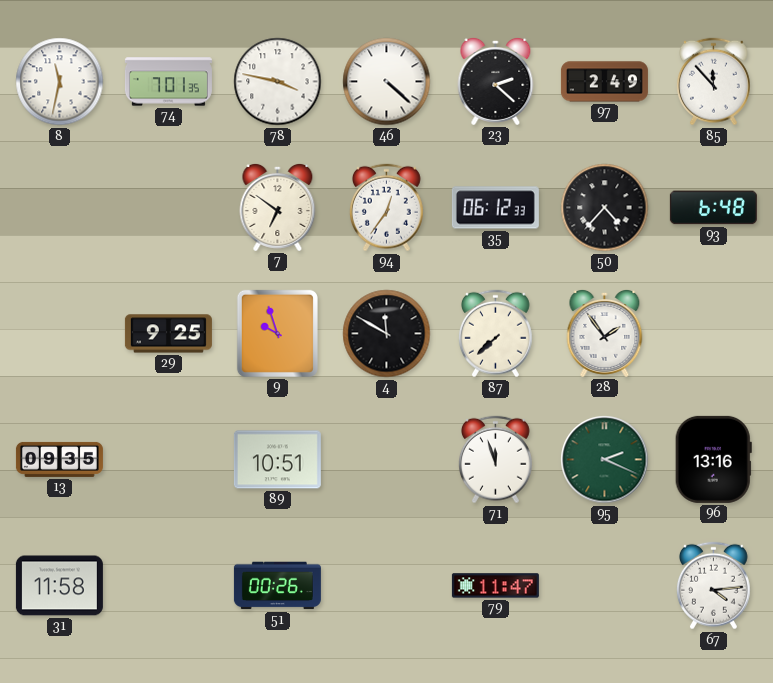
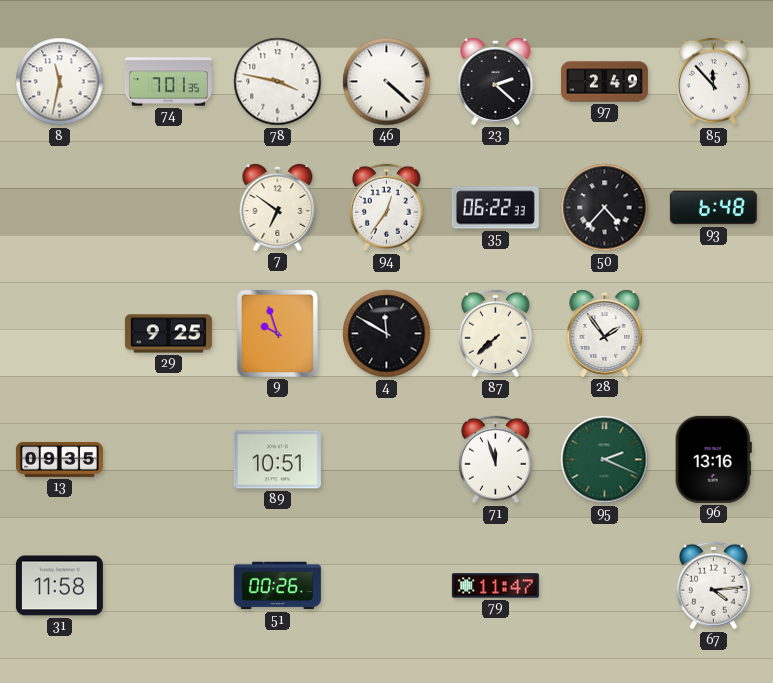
35: 06:12 -> 06:22
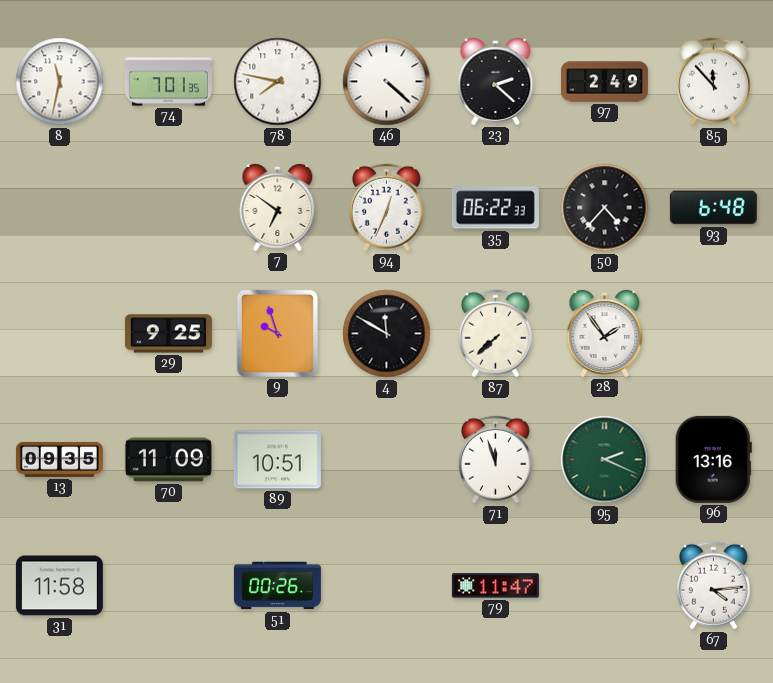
78: 3:47 -> 7:47
94: 12:36 -> 12:34
70: none -> 11:09
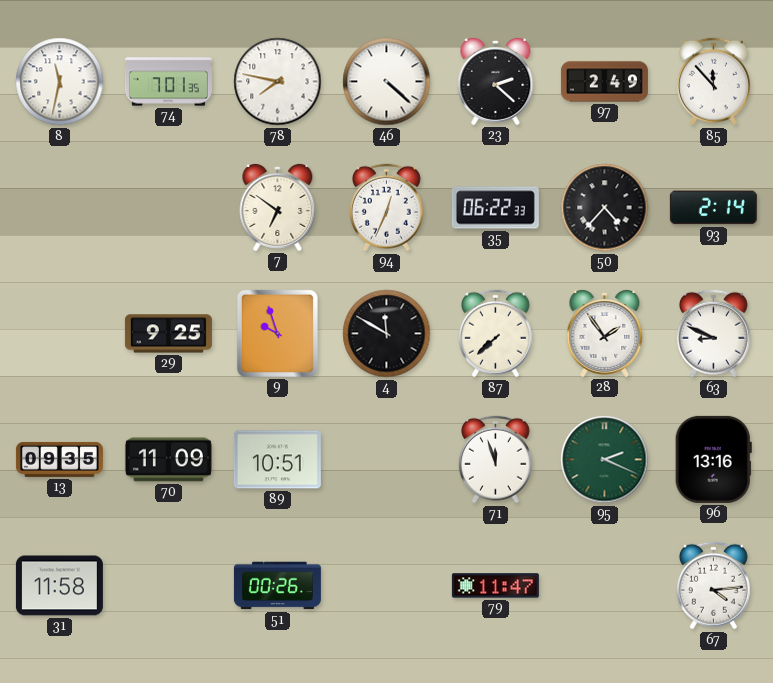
93: 6:48 -> 2:14
63: none -> 8:49
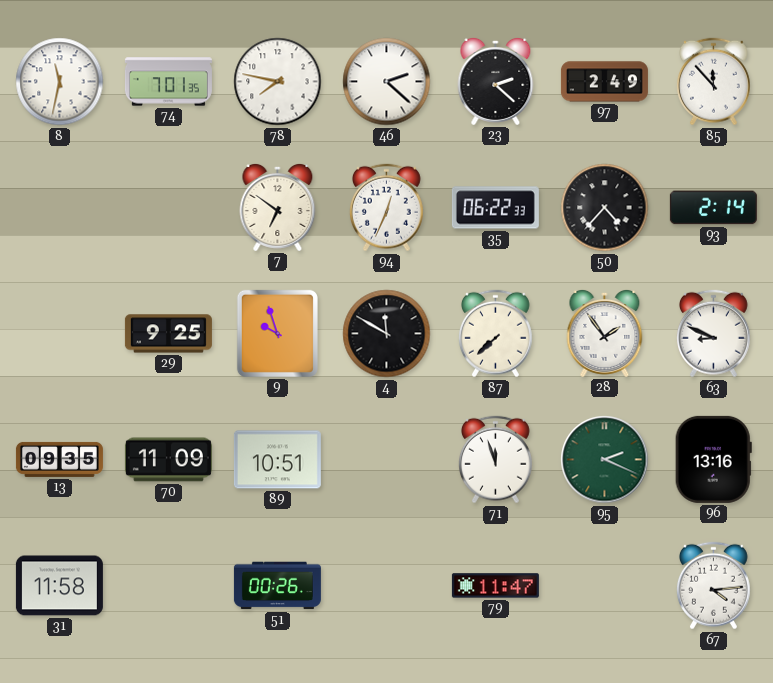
46: 4:22 -> 2:22
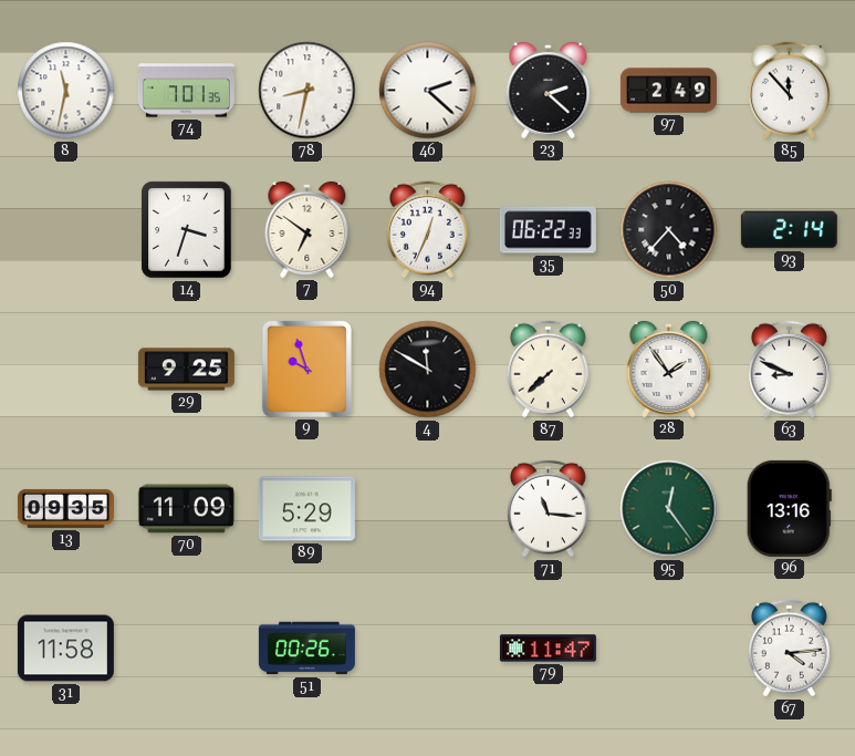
78: 7:47 -> 8:32
14: none -> 3:33
89: 10:51 -> 5:29
71: 11:57 -> 11:16
95: 2:19 -> 12:24
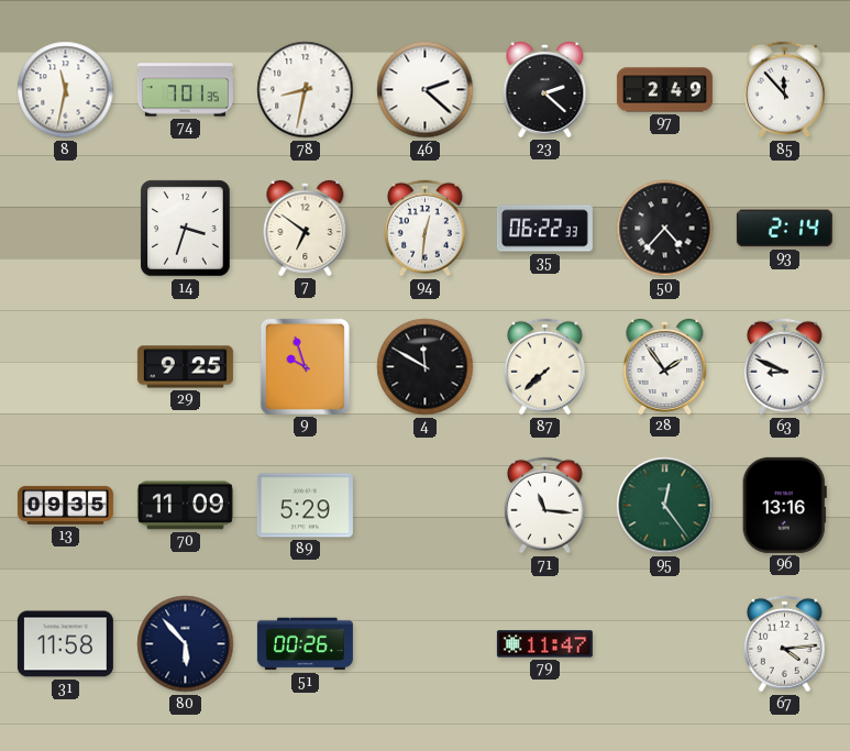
94: 12:34 -> 12:31
80: none -> 5:53
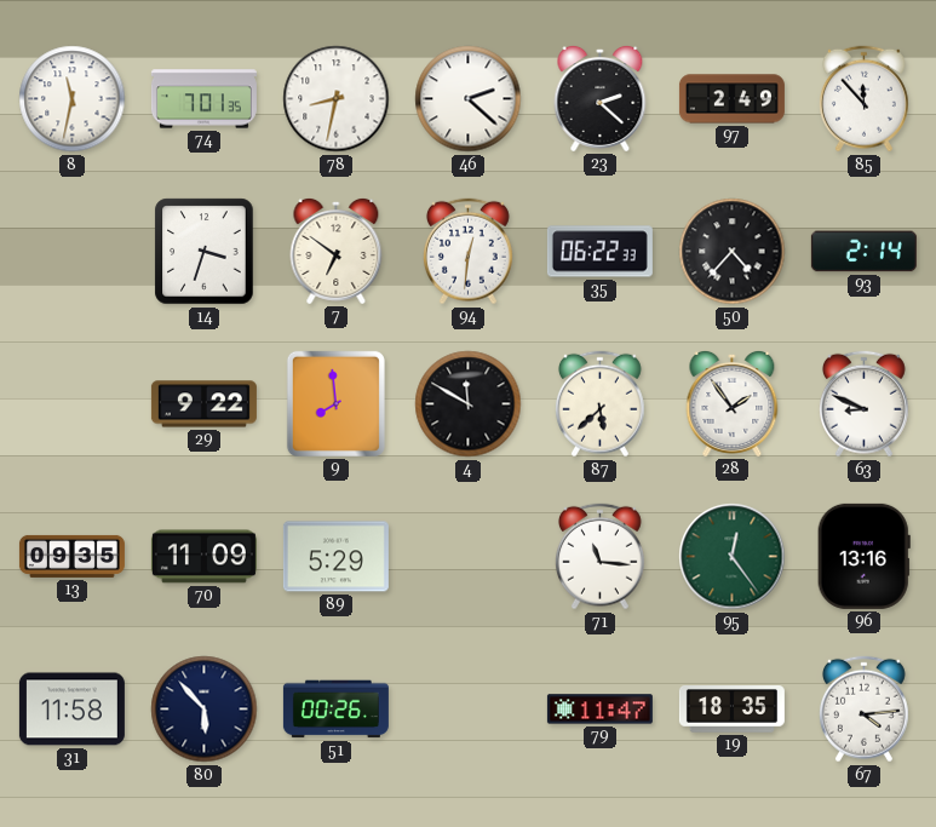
29: 9:25 -> 9:22
9: 9:57 -> 7:59
87: 7:38 -> 5:38
19: none -> 18:35
